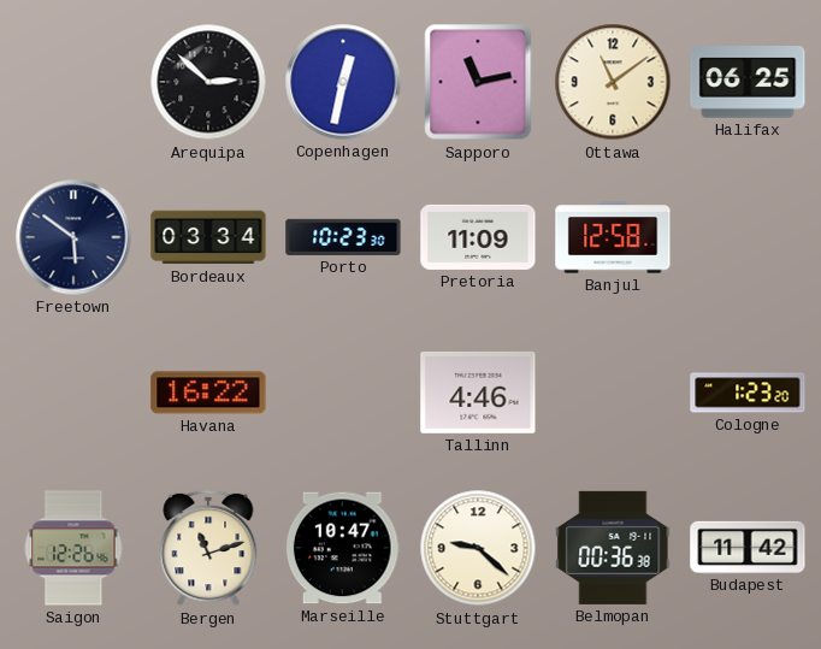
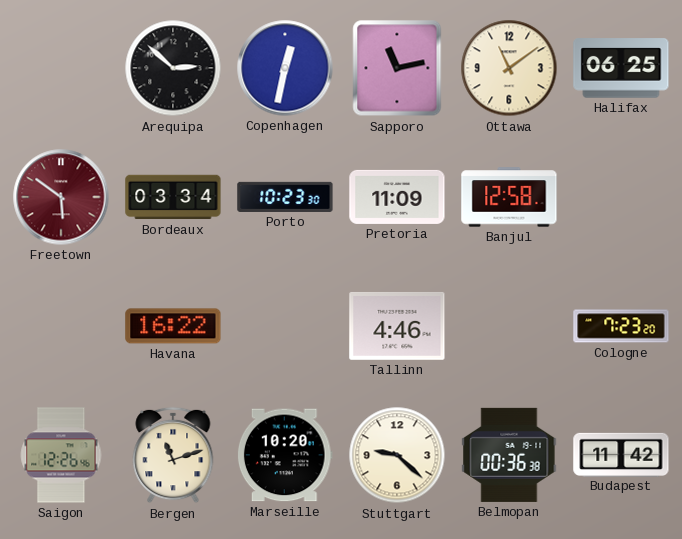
Freetown dial: navy -> burgundy
Cologne: 1:23 -> 7:23
Marseille: 10:47 -> 10:20
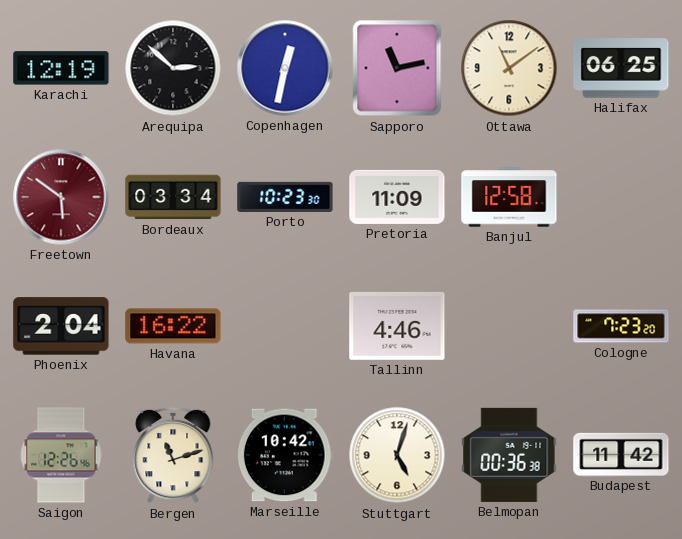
Karachi: none -> 12:19
Phoenix: none -> 2:04
Marseille: 10:20 -> 10:42
Stuttgart: 9:22 -> 5:03
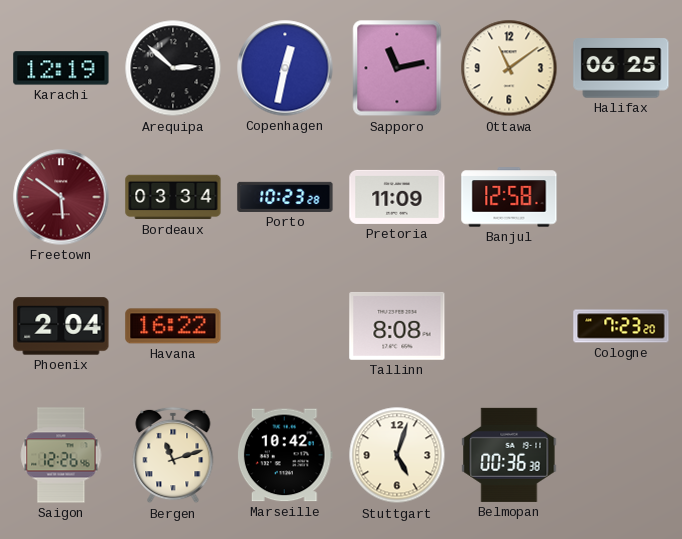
Porto: 10:23:30 -> 10:23:28
Tallinn: 4:46 -> 8:08
Budapest: 11:42 -> none
